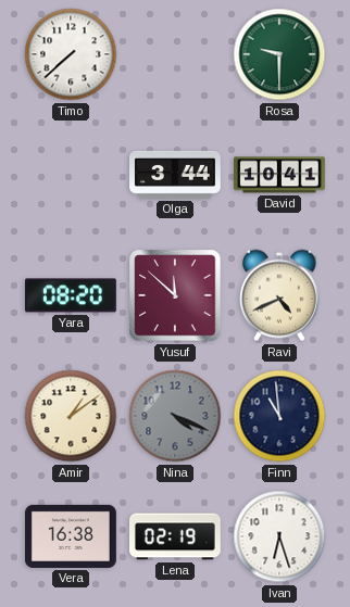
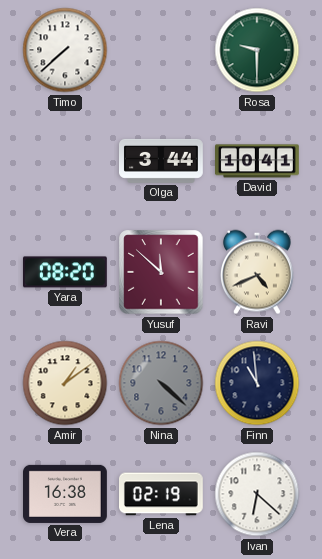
Nina: 4:19 -> 4:22
Ivan: 6:27 -> 6:22
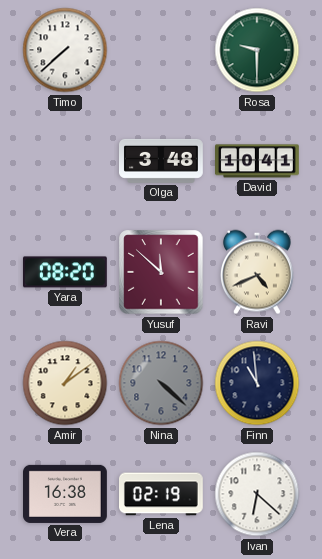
Olga: 3:44 -> 3:48
